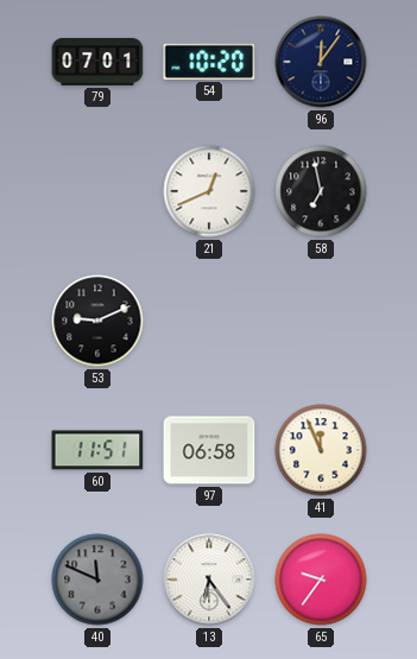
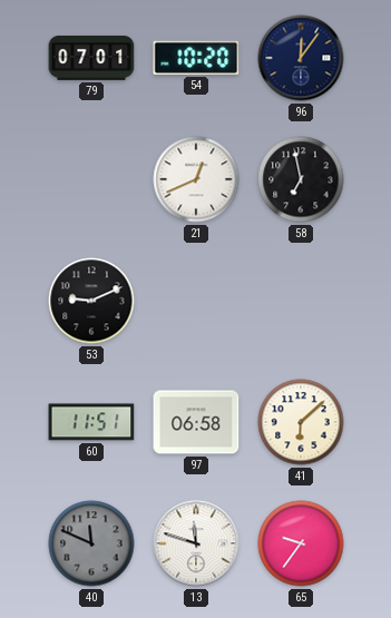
41: 11:56 -> 6:08
13: 6:24 -> 11:48
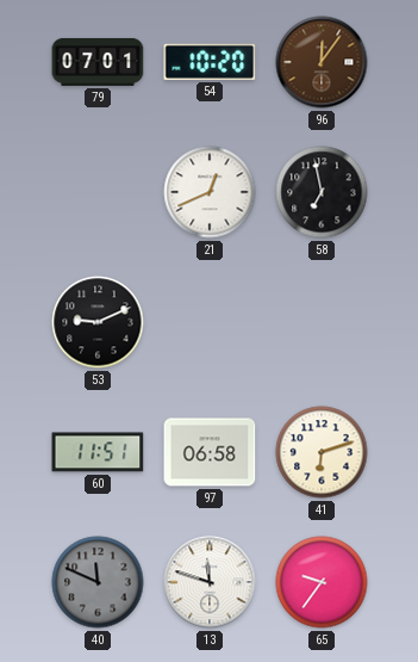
96 dial: navy -> brown
41: 6:08 -> 6:12
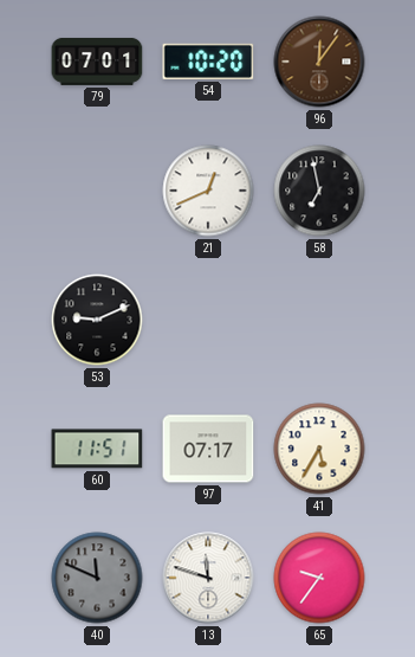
97: 06:58 -> 07:17
41: 6:12 -> 5:35
